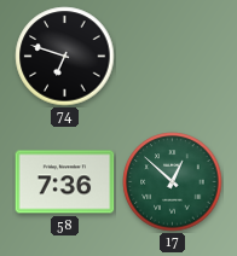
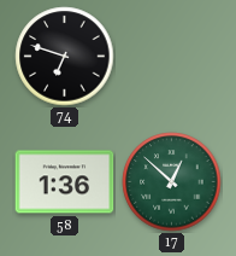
58: 7:36 -> 1:36
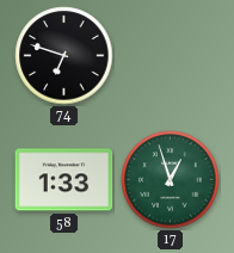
58: 1:36 -> 1:33
17: 12:52 -> 12:57
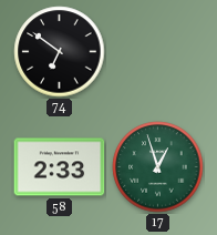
74: 6:48 -> 6:51
58: 1:33 -> 2:33
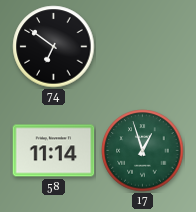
58: 2:33 -> 11:14
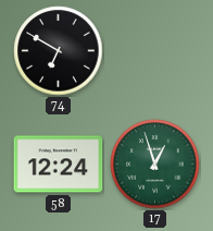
74: 6:51 -> 6:50
58: 11:14 -> 12:24
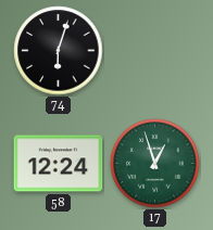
74: 6:50 -> 6:03
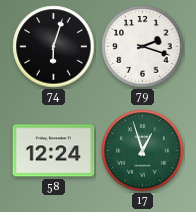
79: none -> 2:18
